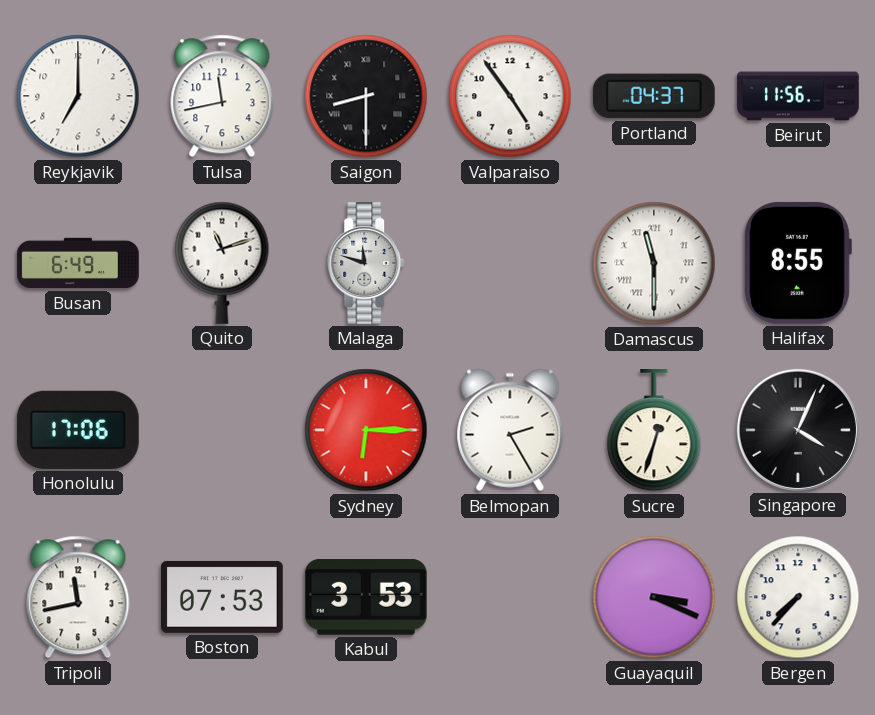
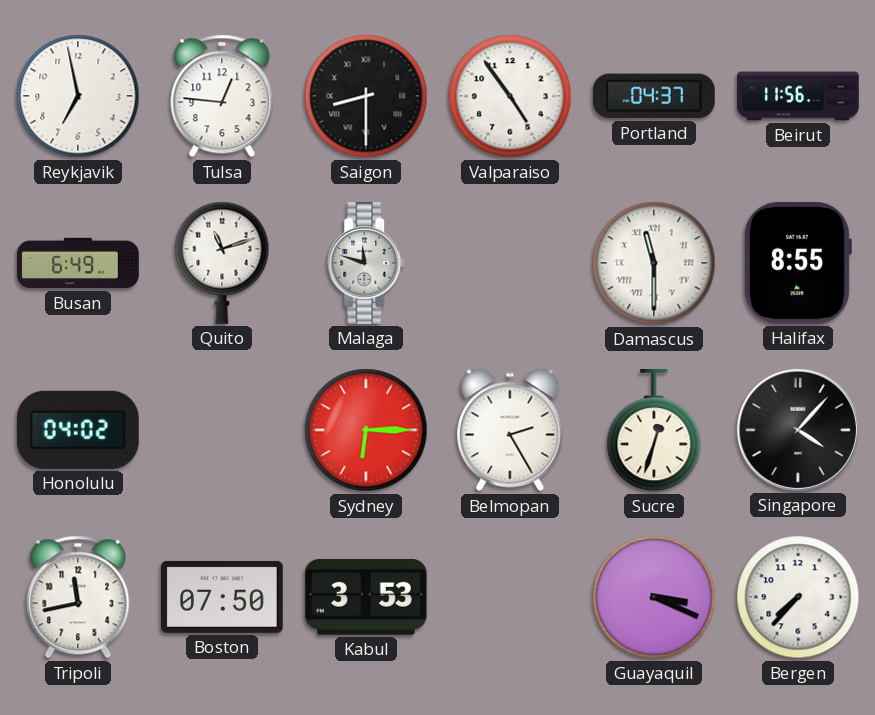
Reykjavik: 7:00 -> 6:58
Tulsa: 11:43 -> 12:46
Honolulu: 17:06 -> 04:02
Singapore: 4:04 -> 4:07
Boston: 07:53 -> 07:50
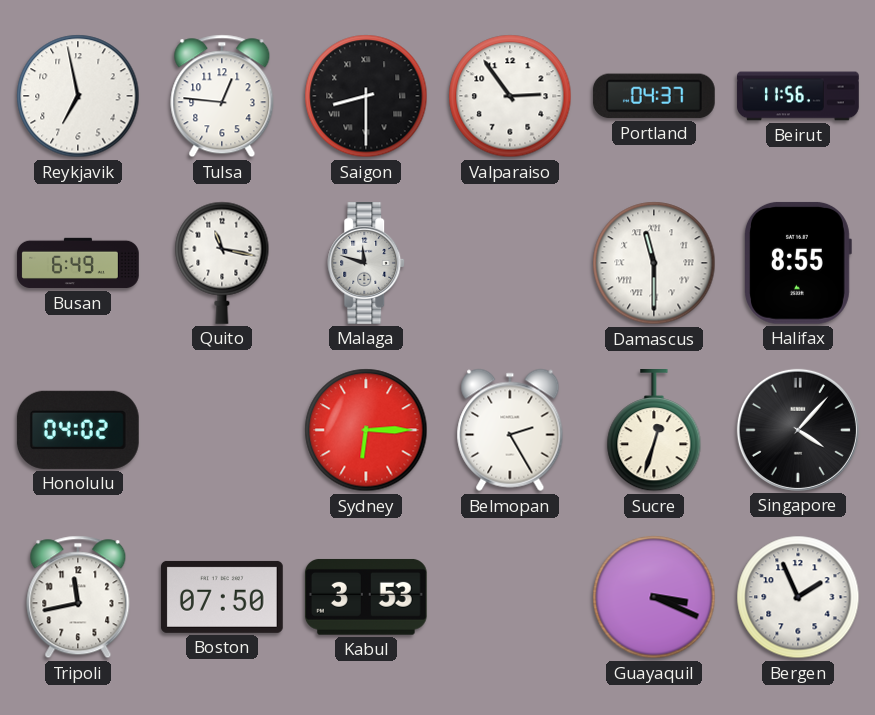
Valparaiso: 4:54 -> 2:54
Quito: 11:12 -> 11:17
Bergen: 7:37 -> 1:56
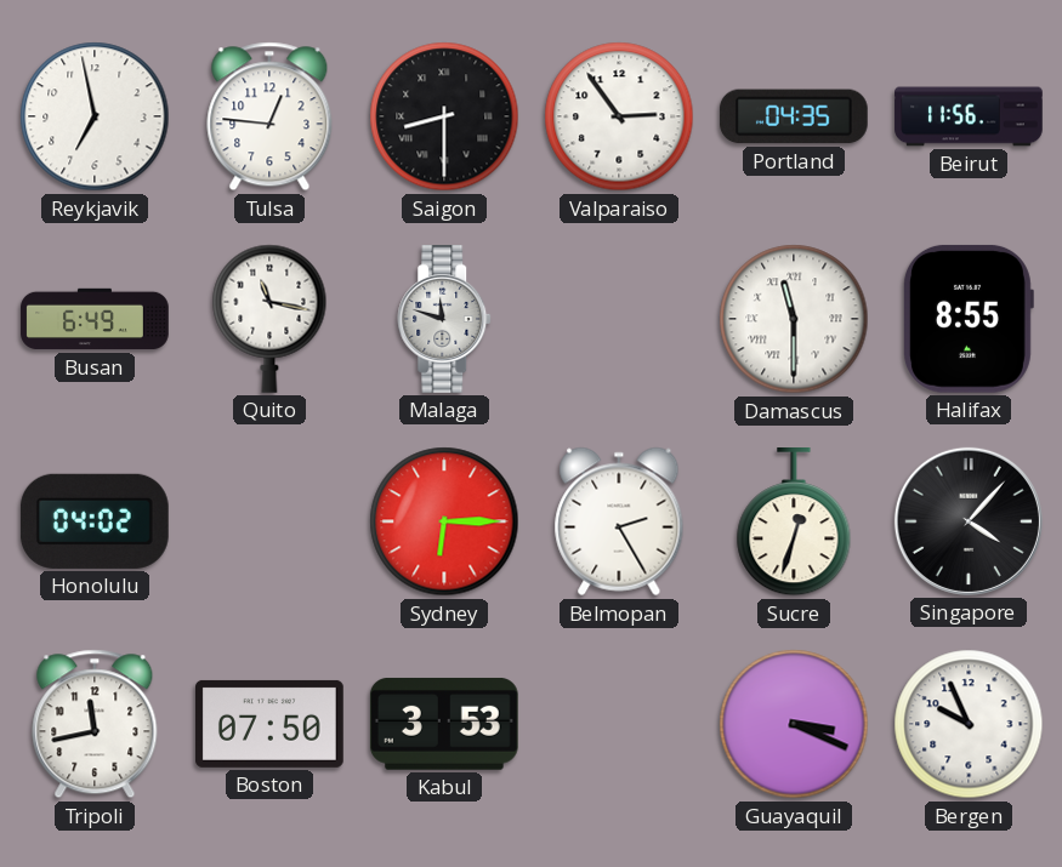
Portland: 04:37 -> 04:35
Bergen: 1:56 -> 9:56
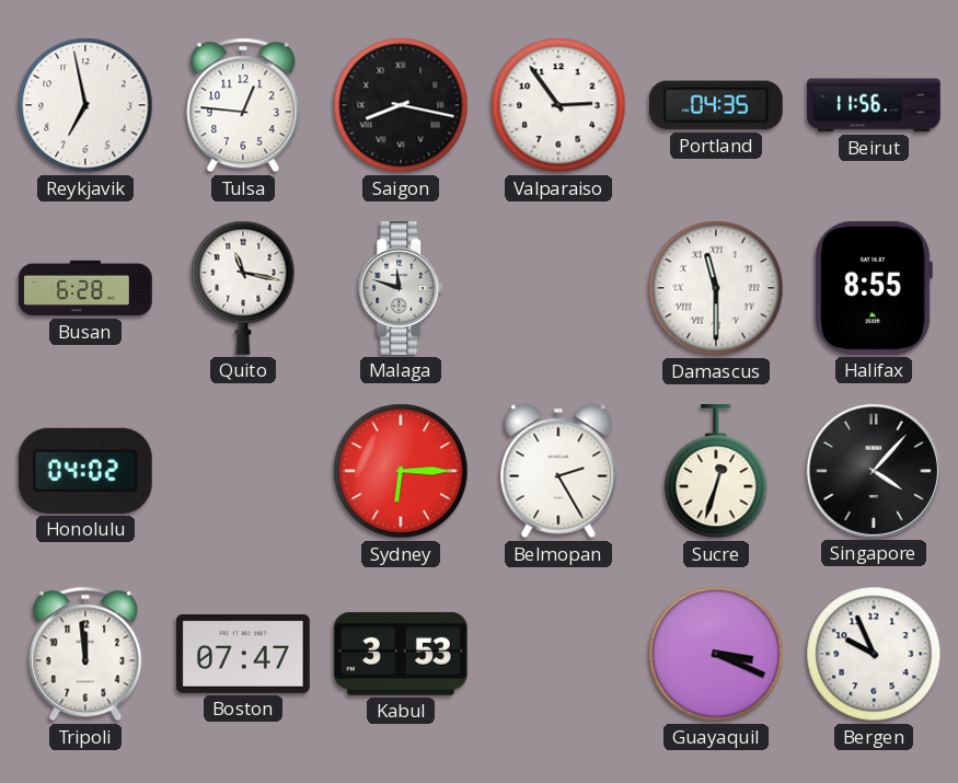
Saigon: 8:30 -> 8:17
Busan: 6:49 -> 6:28
Tripoli: 11:43 -> 11:59
Boston: 07:50 -> 07:47
